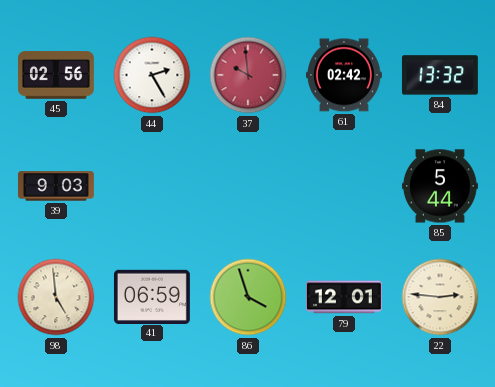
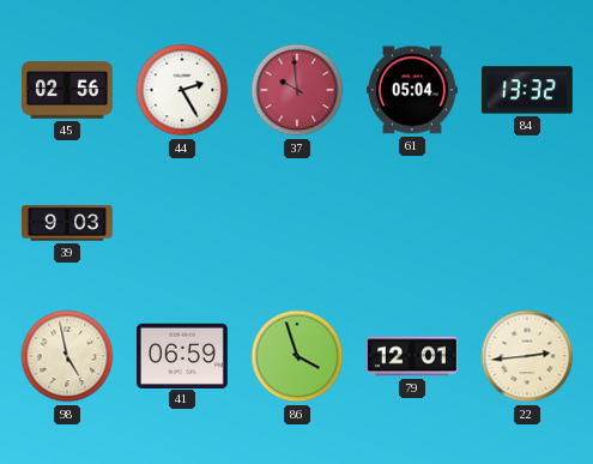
61: 02:42 -> 05:04
85: 5:44 -> none
98: 4:59 -> 4:58
22: 2:46 -> 2:44
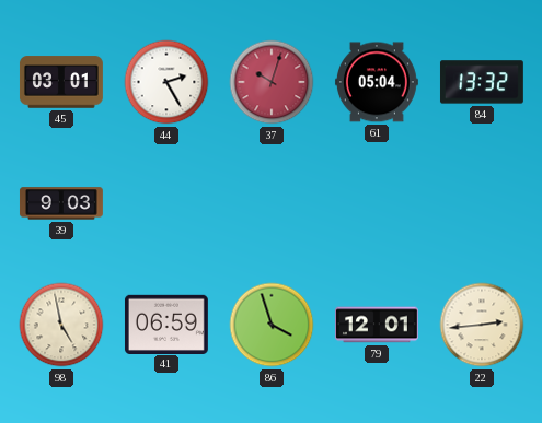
45: 02:56 -> 03:01
37: 9:59 -> 10:03
